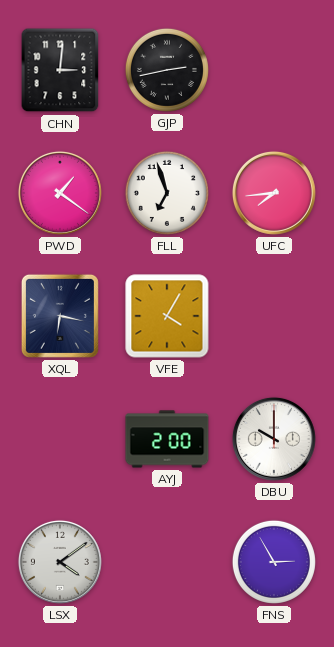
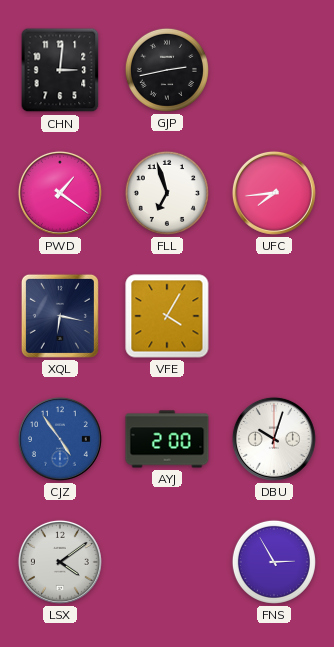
CJZ: none -> 4:54
DBU: 10:00 -> 10:03
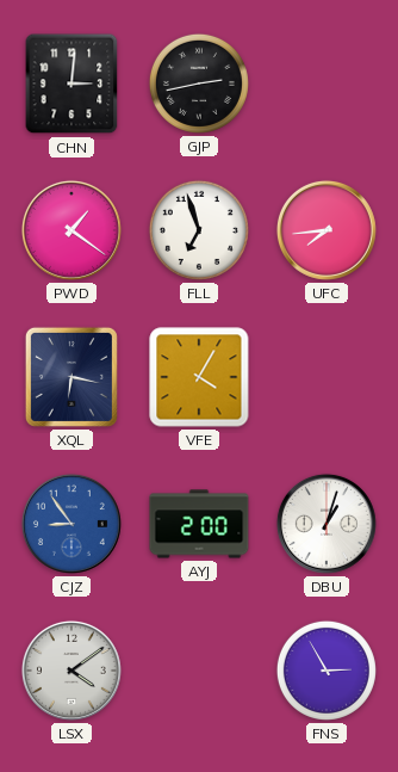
CJZ: 4:54 -> 8:54
DBU: 10:03 -> 1:03
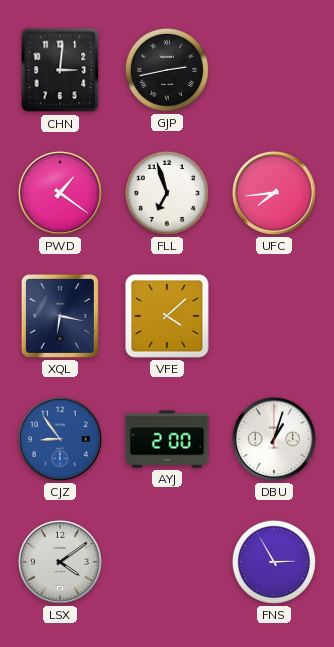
VFE: 4:05 -> 4:08
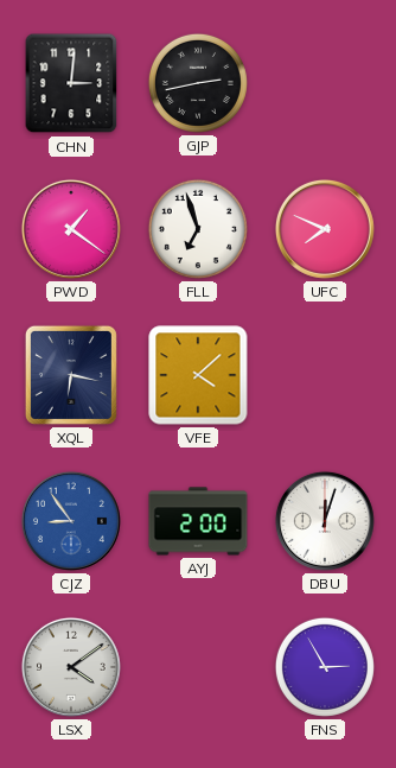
UFC: 7:44 -> 7:49
DBU: 1:03 -> 12:03
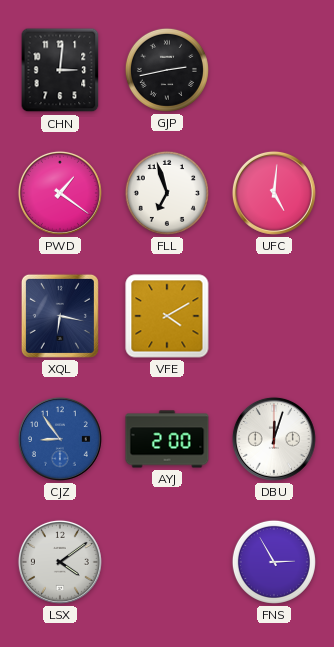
UFC: 7:49 -> 5:01
VFE: 4:08 -> 4:10
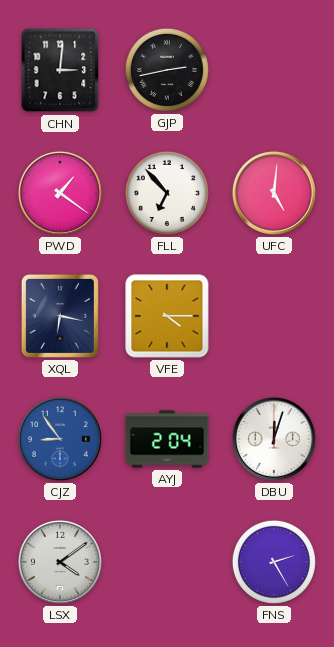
FLL: 6:57 -> 6:53
VFE: 4:10 -> 4:15
AYJ: 2:00 -> 2:04
FNS: 2:55 -> 2:25
